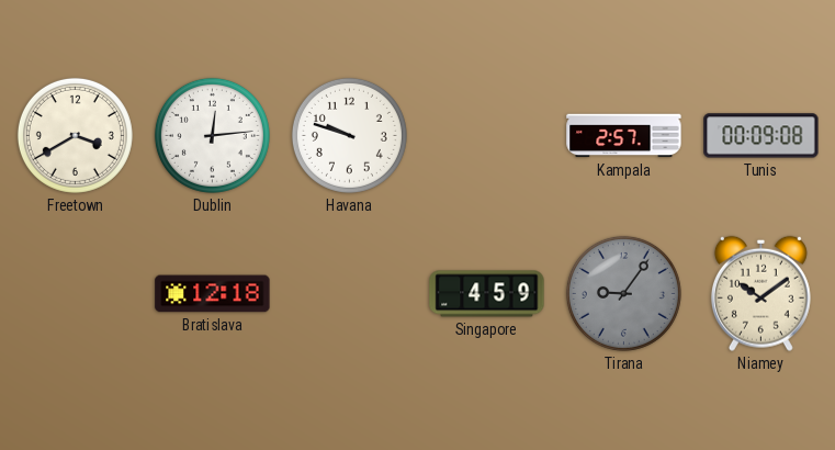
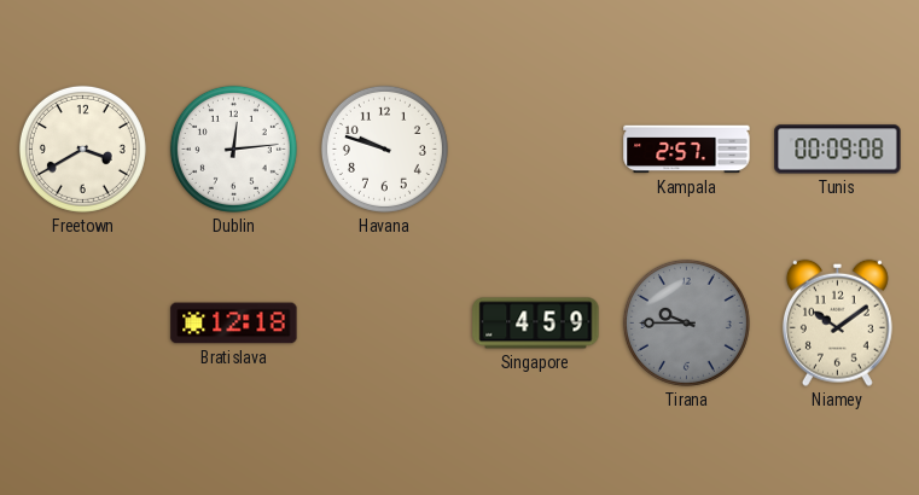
Tirana: 9:06 -> 9:45
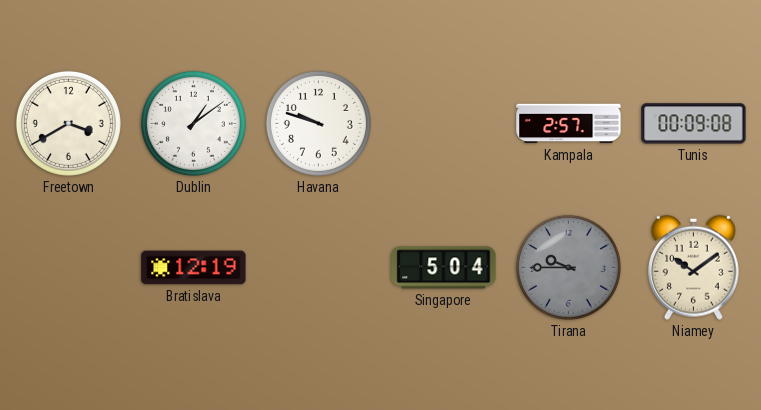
Dublin: 12:14 -> 1:09
Bratislava: 12:18 -> 12:19
Singapore: 4:59 -> 5:04
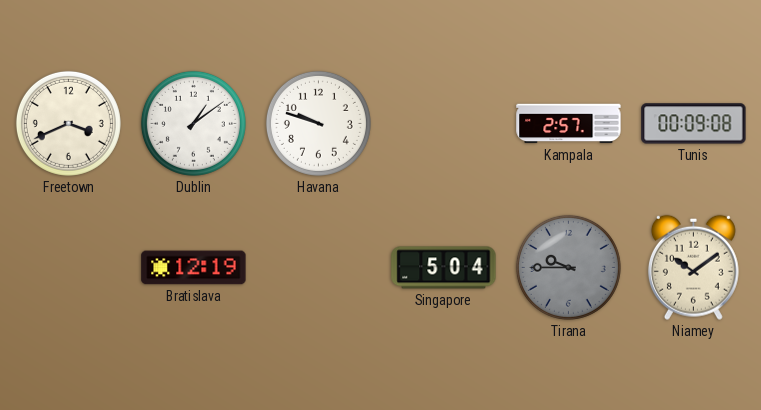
Freetown: 3:40 -> 3:41
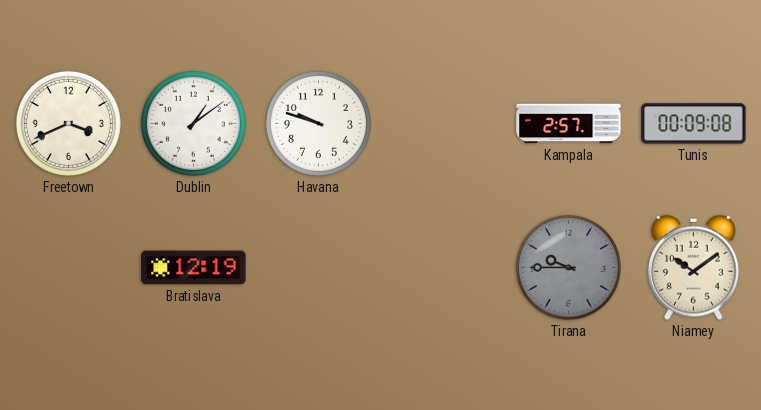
Singapore: 5:04 -> none
